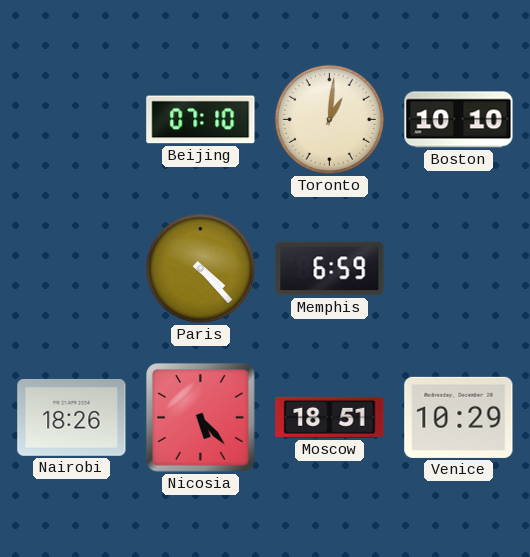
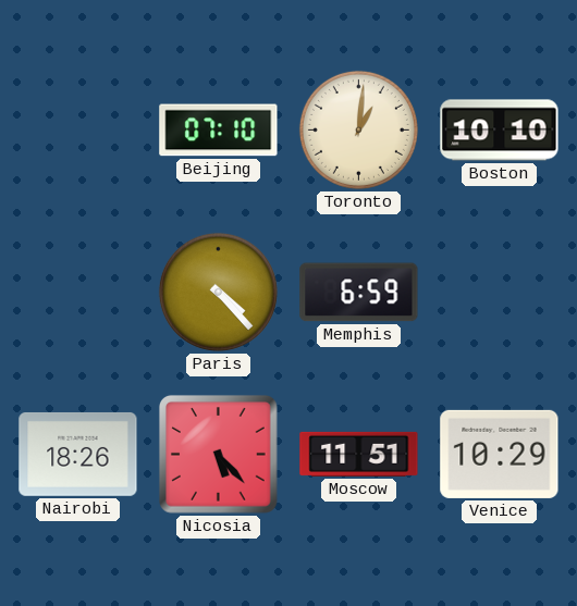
Moscow: 18:51 -> 11:51
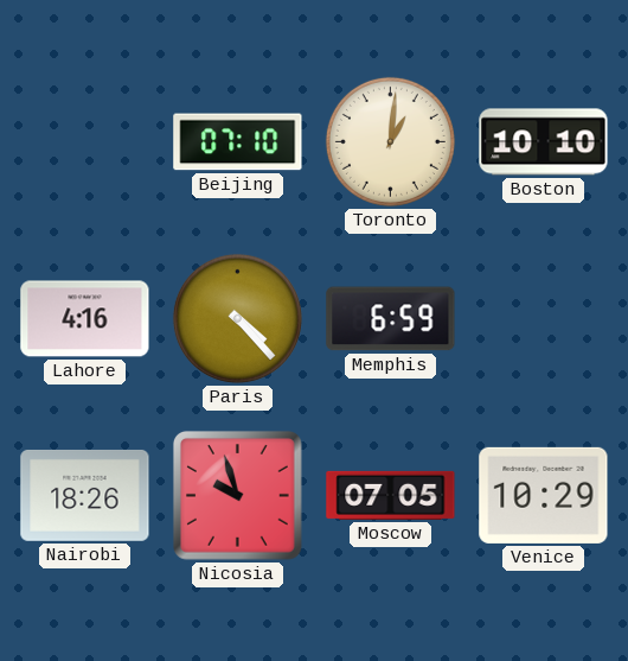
Lahore: none -> 4:16
Nicosia: 5:23 -> 9:57
Moscow: 11:51 -> 07:05
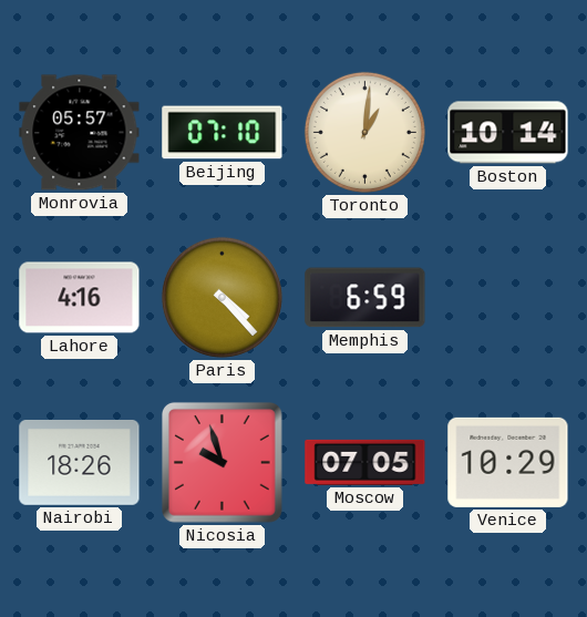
Monrovia: none -> 05:57
Boston: 10:10 -> 10:14
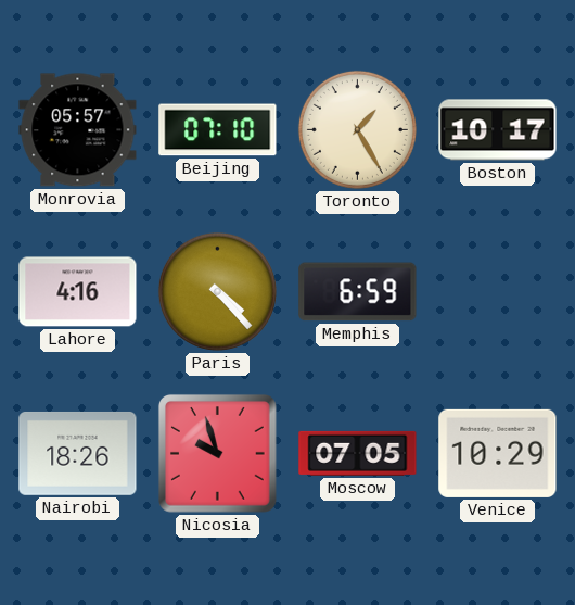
Toronto: 1:01 -> 1:25
Boston: 10:14 -> 10:17
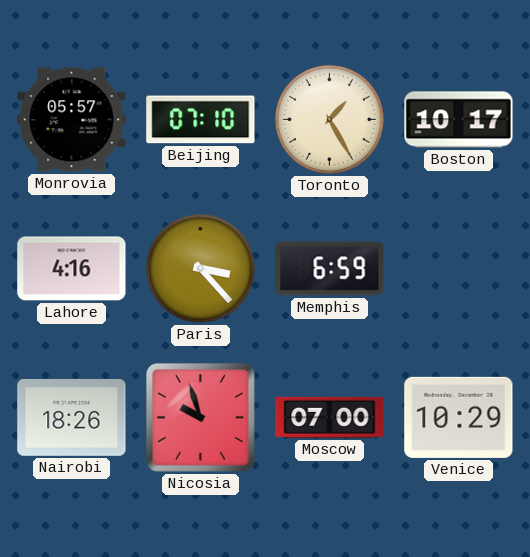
Paris: 4:23 -> 3:23
Moscow: 07:05 -> 07:00
